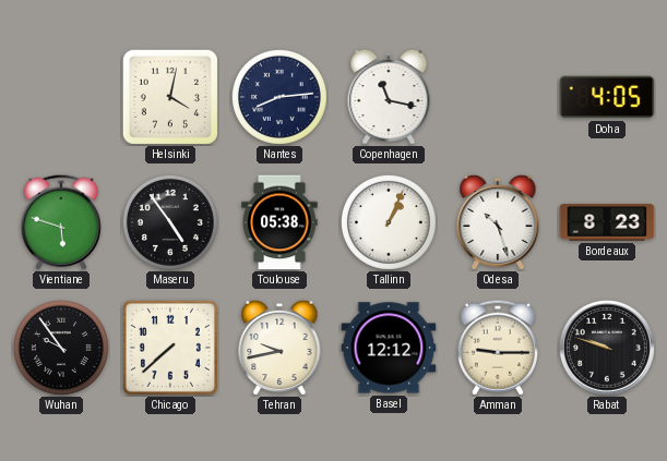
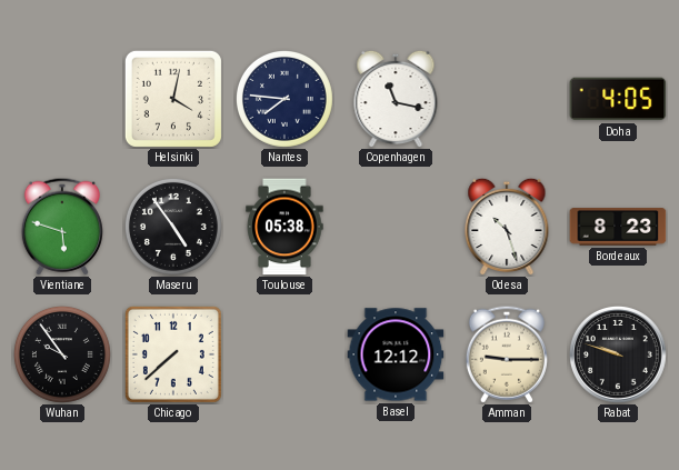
Nantes: 8:14 -> 7:46
Tallinn: 1:04 -> none
Tehran: 9:43 -> none
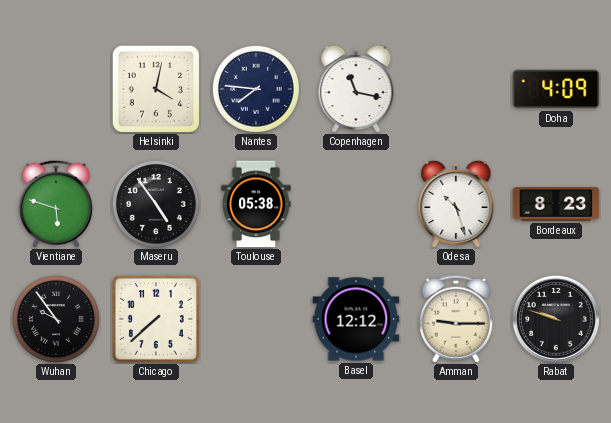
Doha: 4:05 -> 4:09
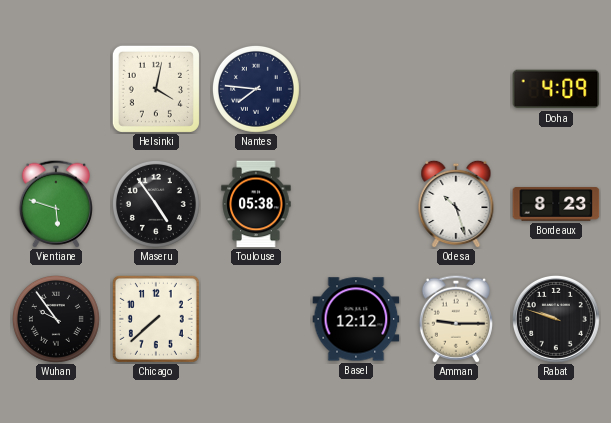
Copenhagen: 11:17 -> none
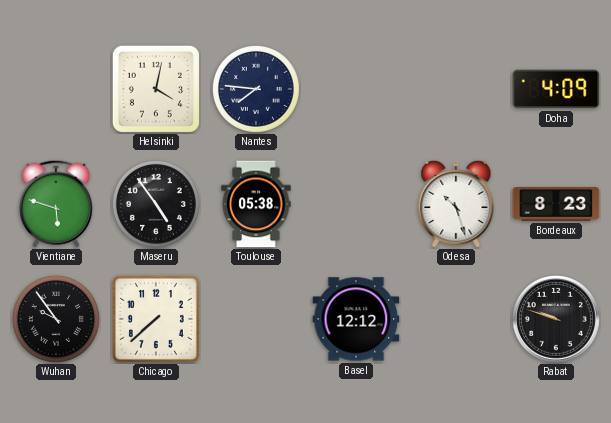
Amman: 9:15 -> none
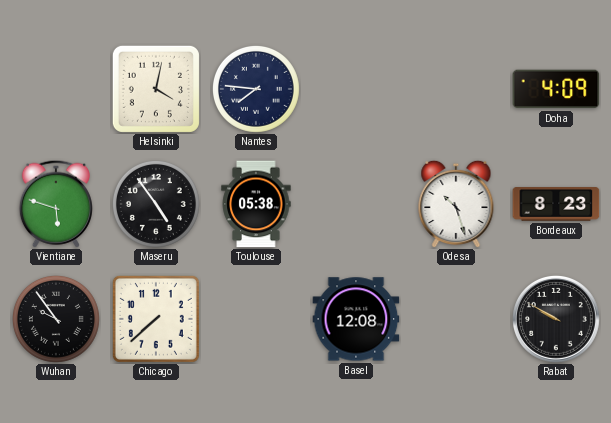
Basel: 12:12 -> 12:08
Rabat: 9:48 -> 9:50
